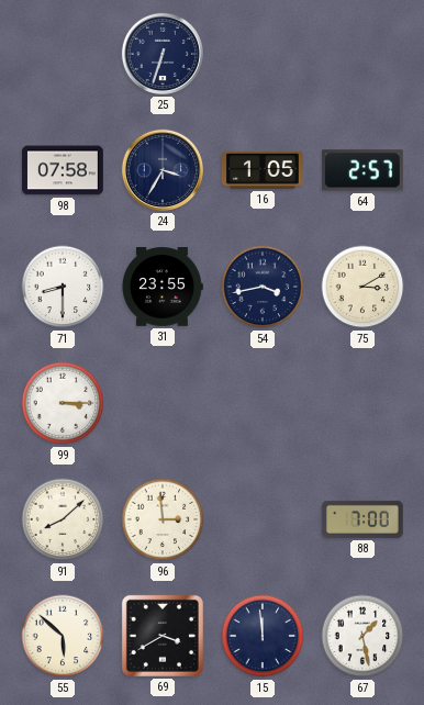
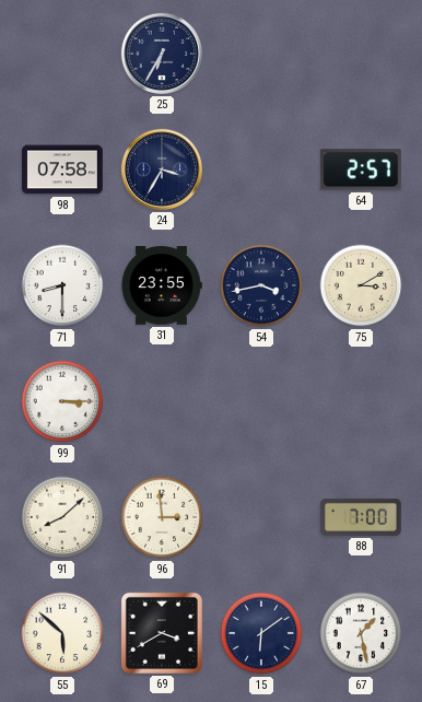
25: 6:33 -> 6:35
16: 1:05 -> none
15: 11:59 -> 6:09
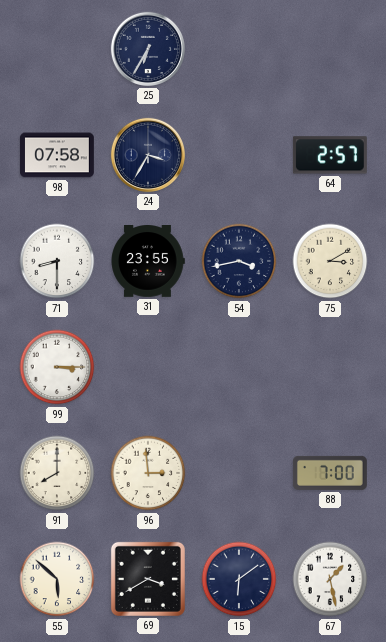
91: 8:08 -> 8:00
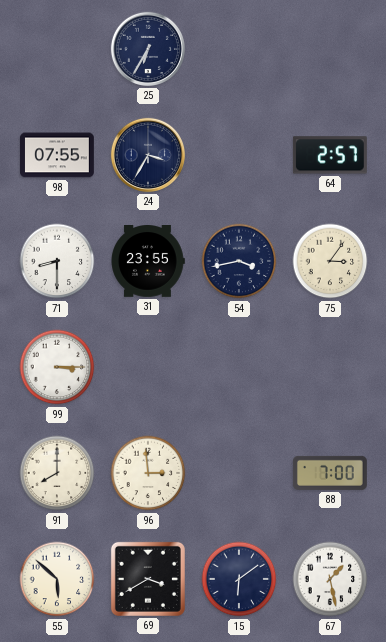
98: 07:58 -> 07:55
75: 3:10 -> 3:06
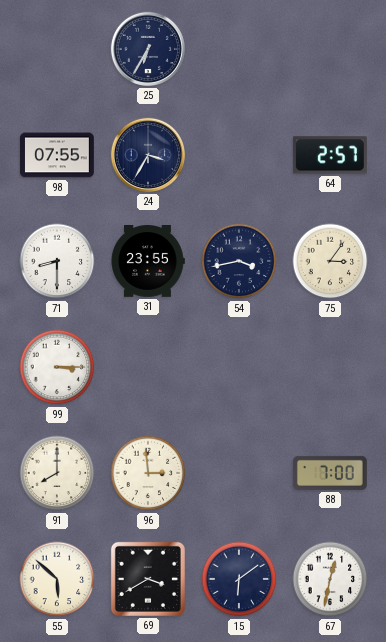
67: 1:28 -> 12:32
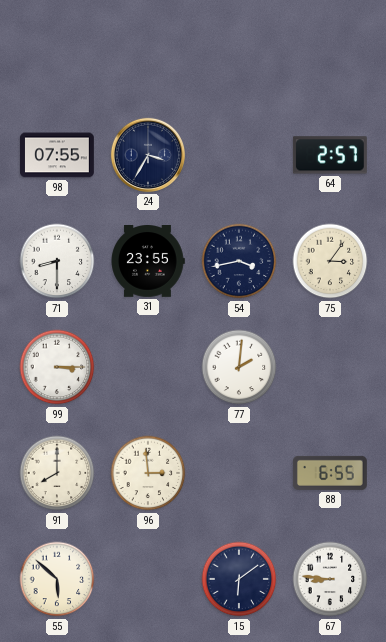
25: 6:35 -> none
77: none -> 2:01
88: 7:00 -> 6:55
69: 3:40 -> none
67: 12:32 -> 8:46
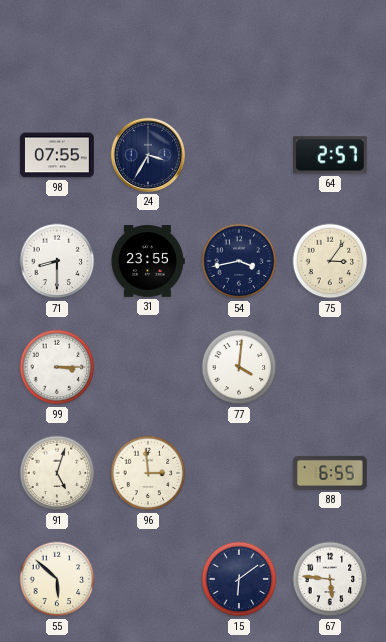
77: 2:01 -> 4:01
91: 8:00 -> 5:03
67: 8:46 -> 5:46
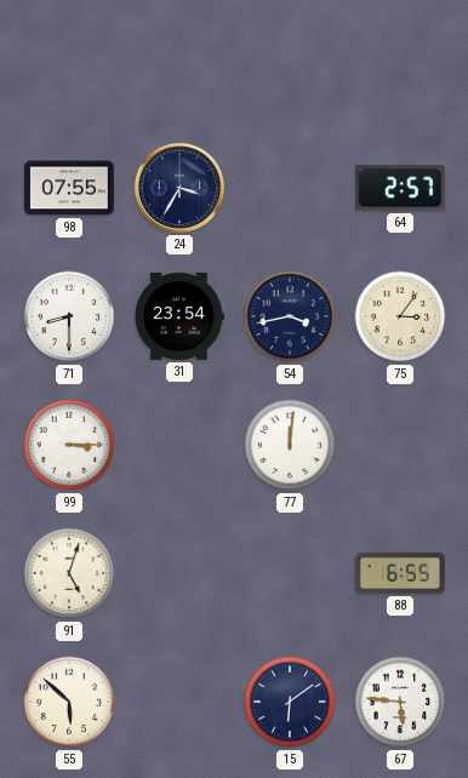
31: 23:55 -> 23:54
77: 4:01 -> 12:01
96: 2:59 -> none
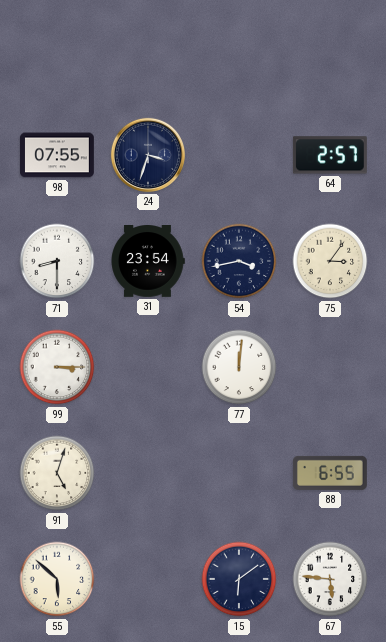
24: 3:35 -> 3:33
